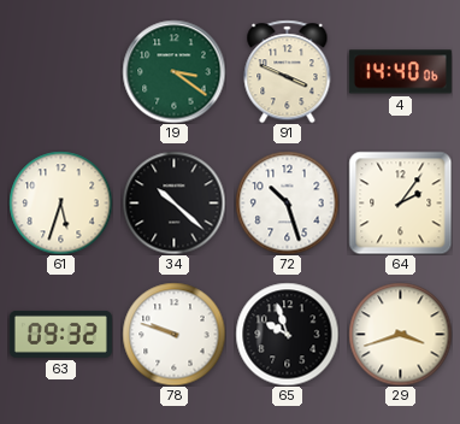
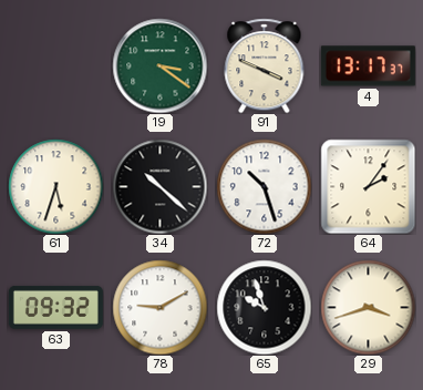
4: 14:40 -> 13:17
78: 9:48 -> 9:10
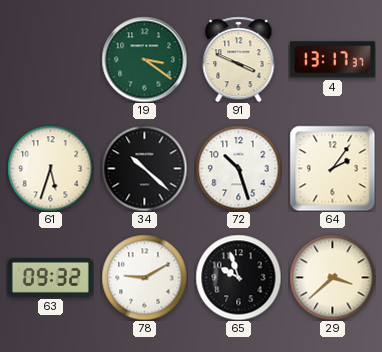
29: 3:42 -> 3:38
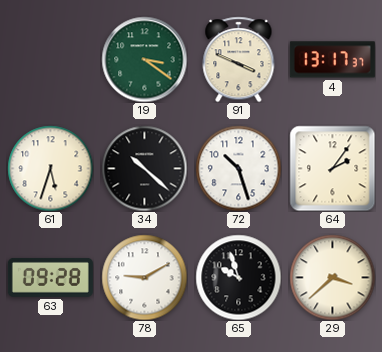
63: 09:32 -> 09:28
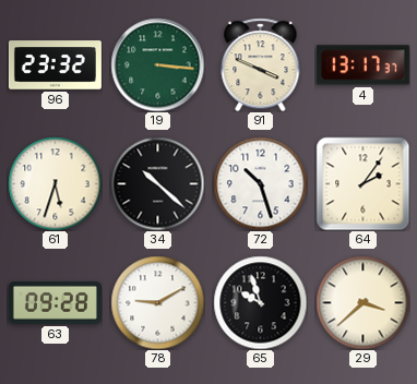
96: none -> 23:32
19: 3:21 -> 3:16
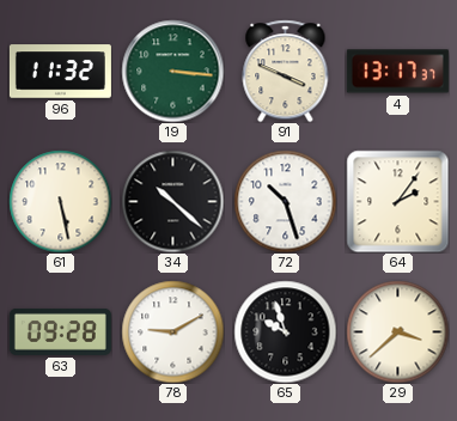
96: 23:32 -> 11:32
61: 5:33 -> 5:28
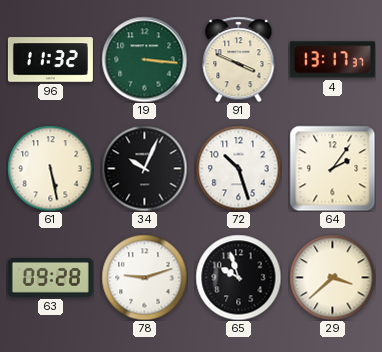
34: 10:22 -> 10:04
78: 9:10 -> 9:12
